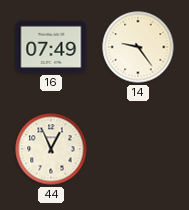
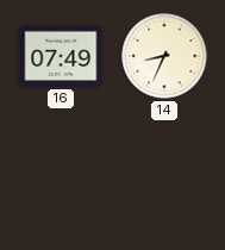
14: 9:24 -> 8:34
44: 12:56 -> none
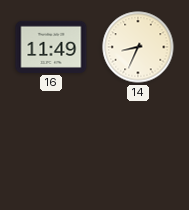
16: 07:49 -> 11:49
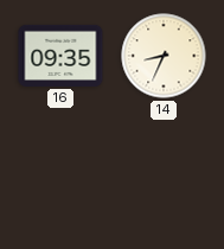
16: 11:49 -> 09:35
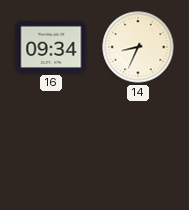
16: 09:35 -> 09:34
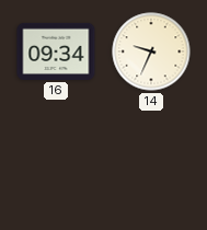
14: 8:34 -> 9:34
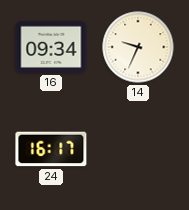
24: none -> 16:17
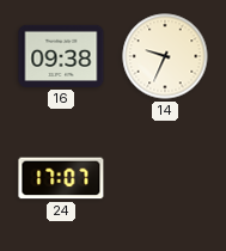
16: 09:34 -> 09:38
24: 16:17 -> 17:07
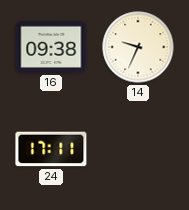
24: 17:07 -> 17:11
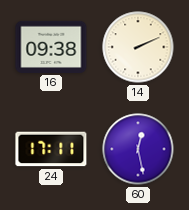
14: 9:34 -> 2:11
60: none -> 12:28
